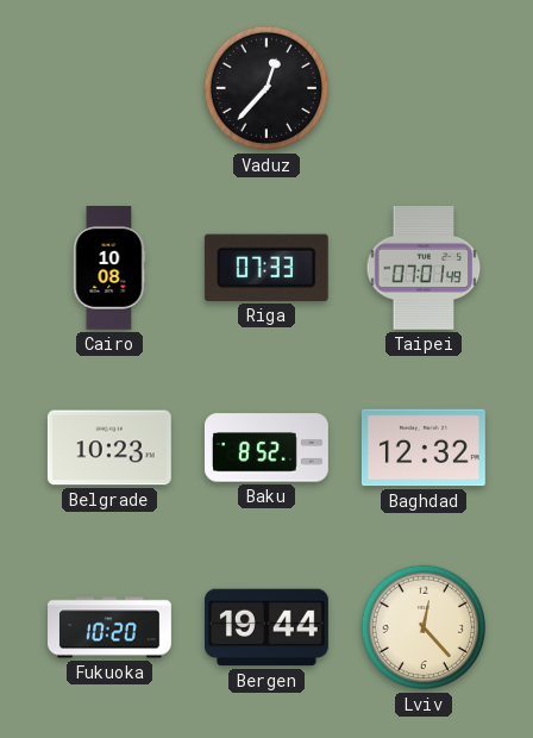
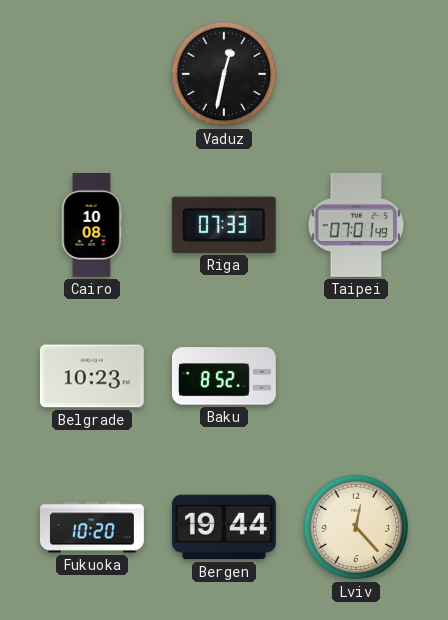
Vaduz: 12:37 -> 12:32
Baghdad: 12:32 -> none
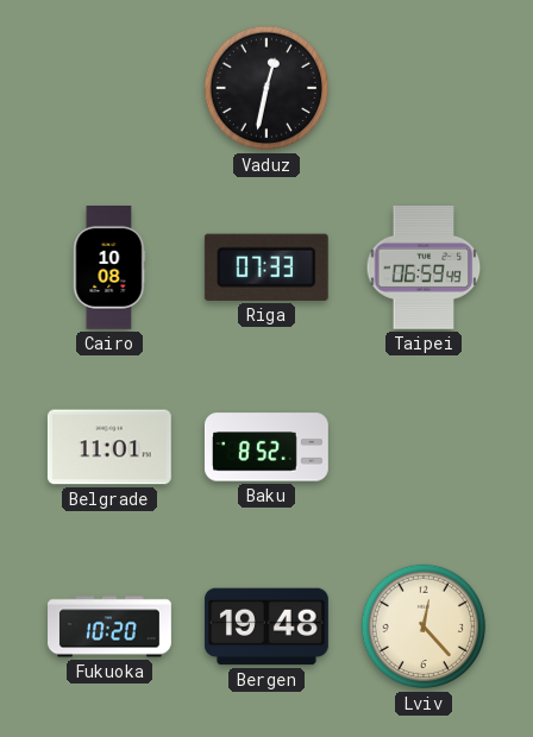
Taipei: 07:01 -> 06:59
Belgrade: 10:23 -> 11:01
Bergen: 19:44 -> 19:48
